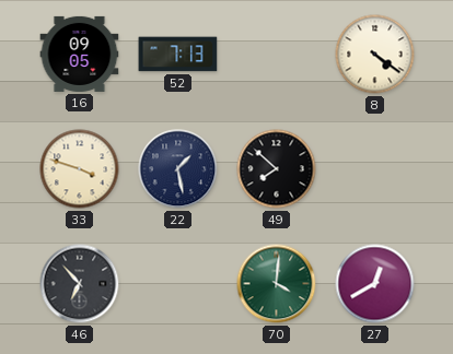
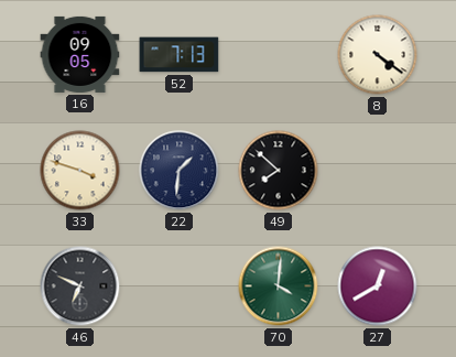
22: 1:28 -> 1:31
46: 6:53 -> 6:49
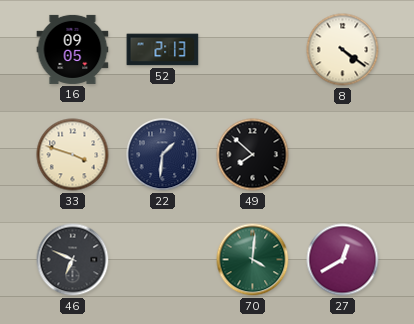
52: 7:13 -> 2:13
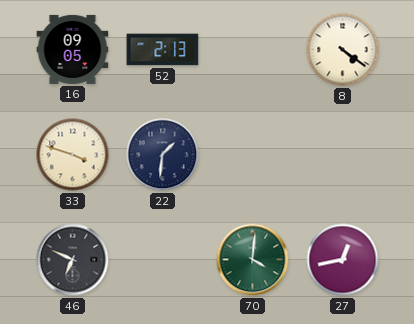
49: 7:52 -> none
27: 12:40 -> 12:43
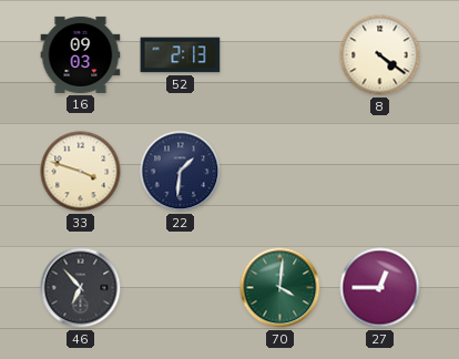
16: 09:05 -> 09:03
46: 6:49 -> 6:53
27: 12:43 -> 12:45
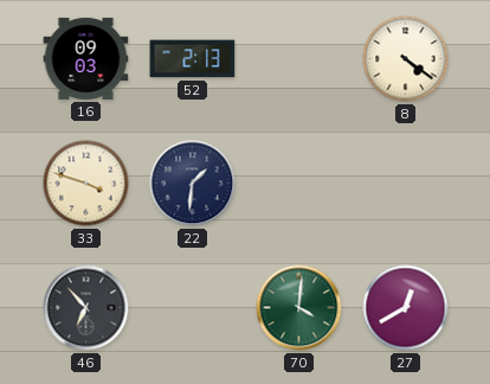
27: 12:45 -> 12:40
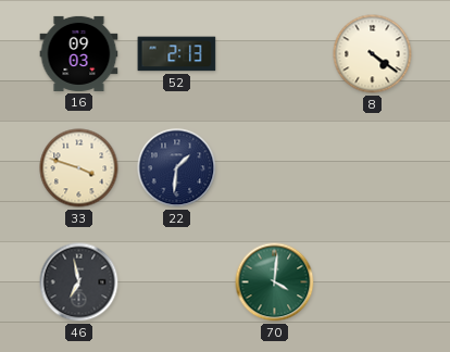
46: 6:53 -> 6:58
27: 12:40 -> none
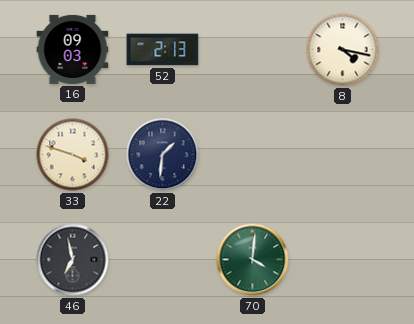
8: 4:21 -> 4:17
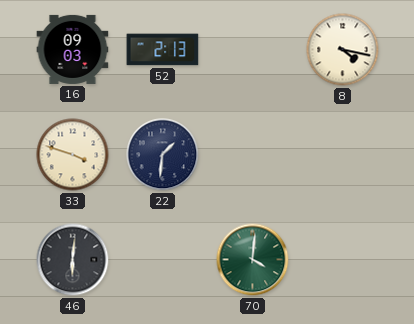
46: 6:58 -> 6:01
